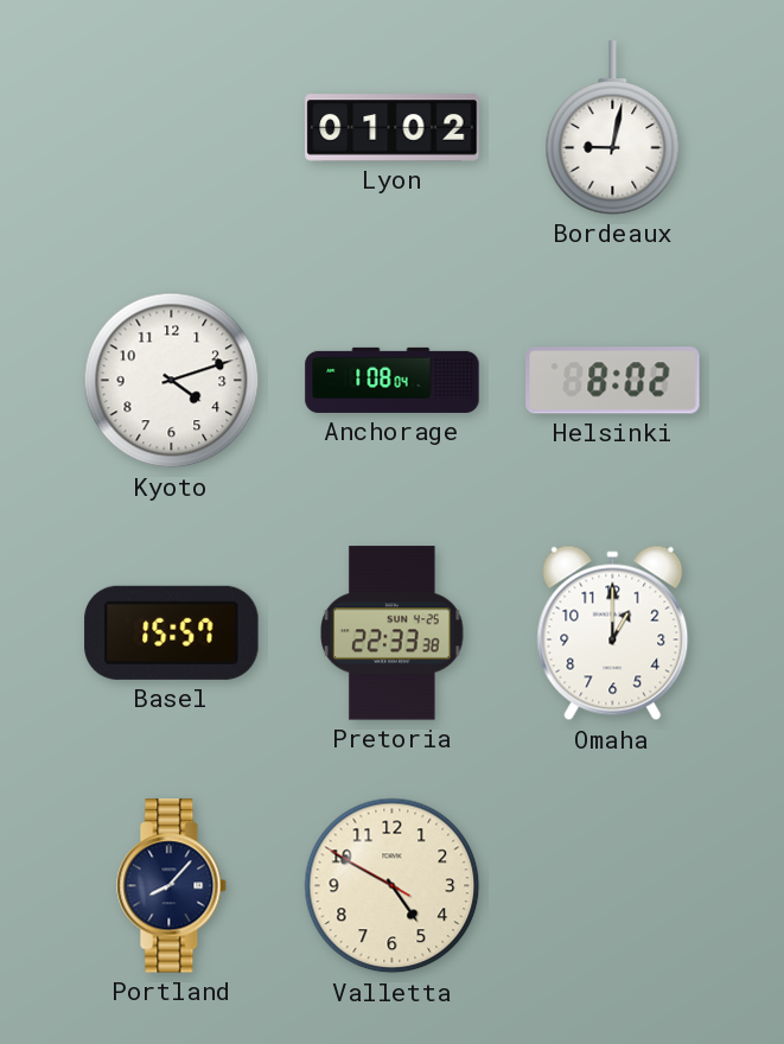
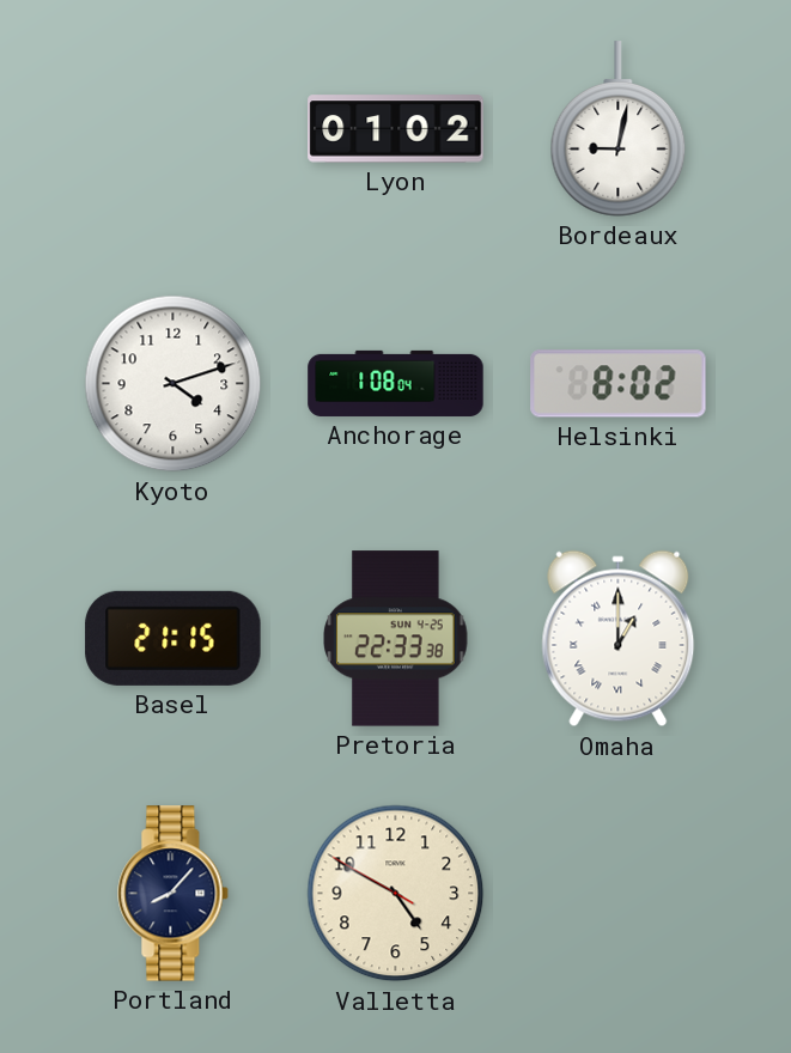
Basel: 15:57 -> 21:15
Omaha numerals: Arabic -> Roman
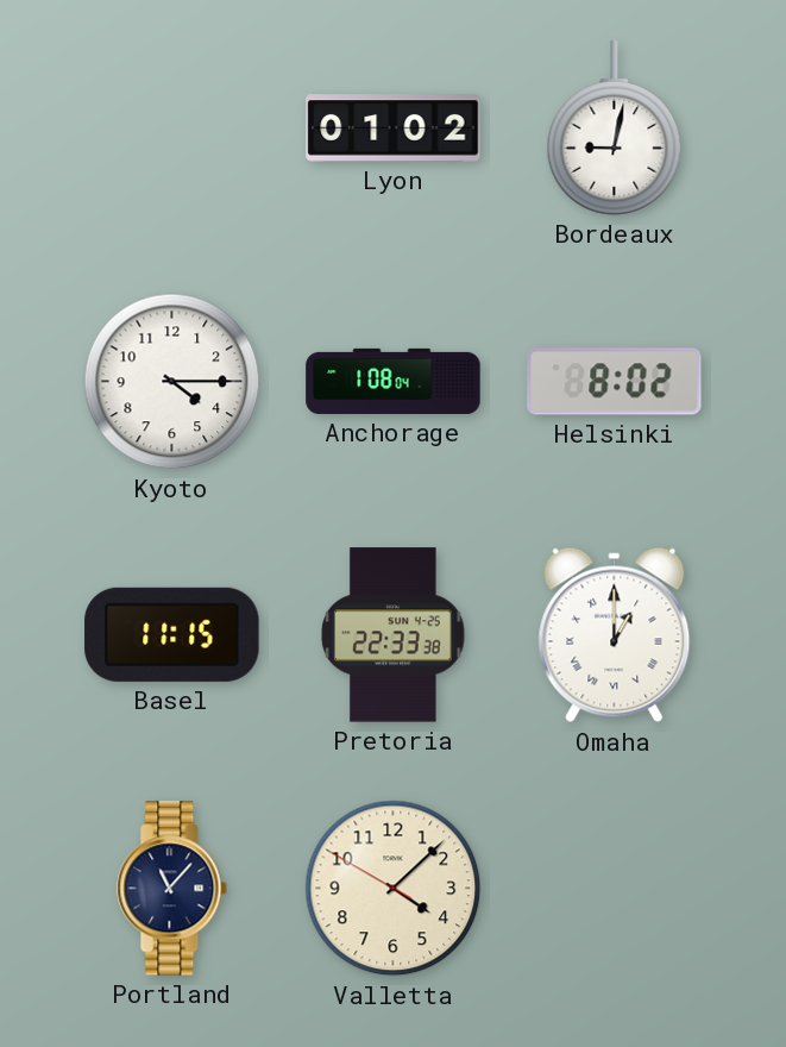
Kyoto: 4:12 -> 4:15
Basel: 21:15 -> 11:15
Portland: 8:07 -> 11:07
Valletta: 4:49 -> 4:07
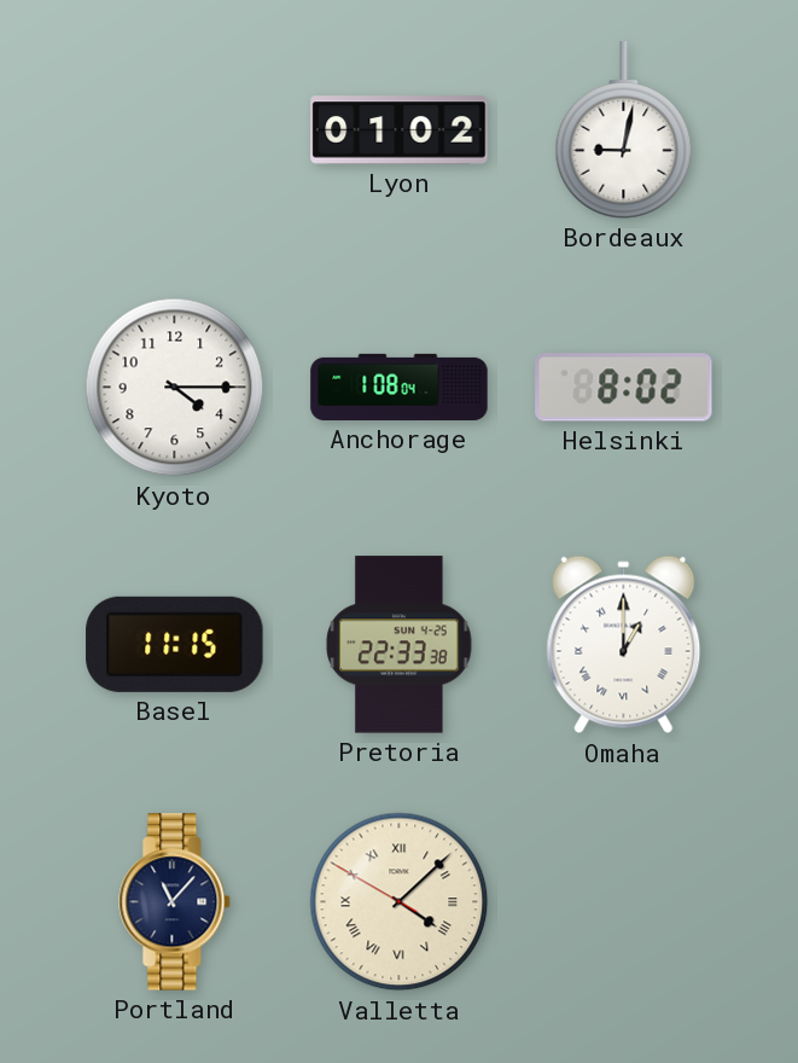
Valletta numerals: Arabic -> Roman
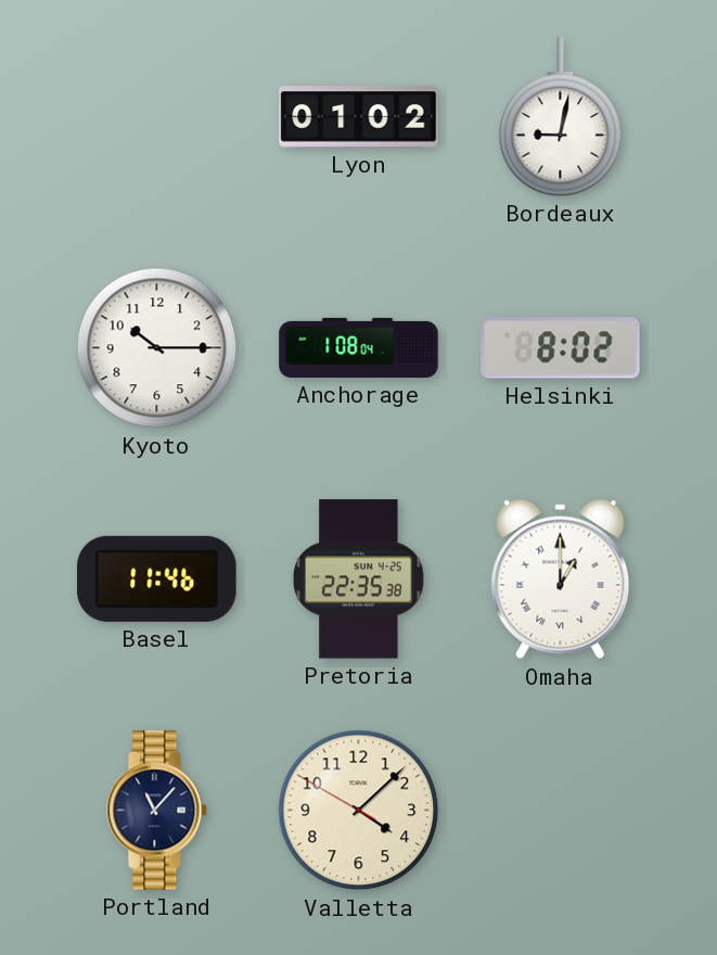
Kyoto: 4:15 -> 10:15
Basel: 11:15 -> 11:46
Pretoria: 22:33 -> 22:35
Valletta numerals: Roman -> Arabic
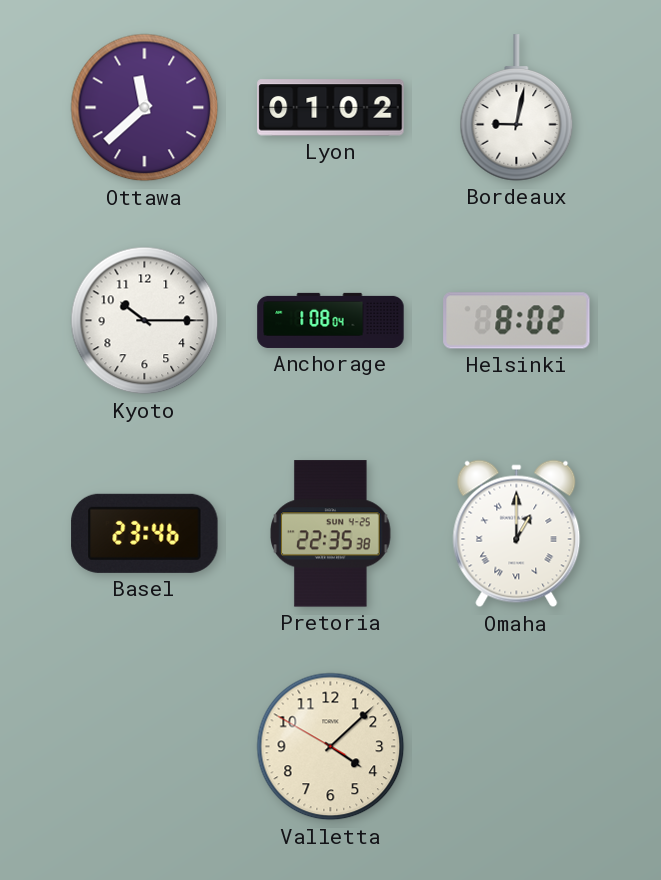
Ottawa: none -> 11:38
Basel: 11:46 -> 23:46
Portland: 11:07 -> none
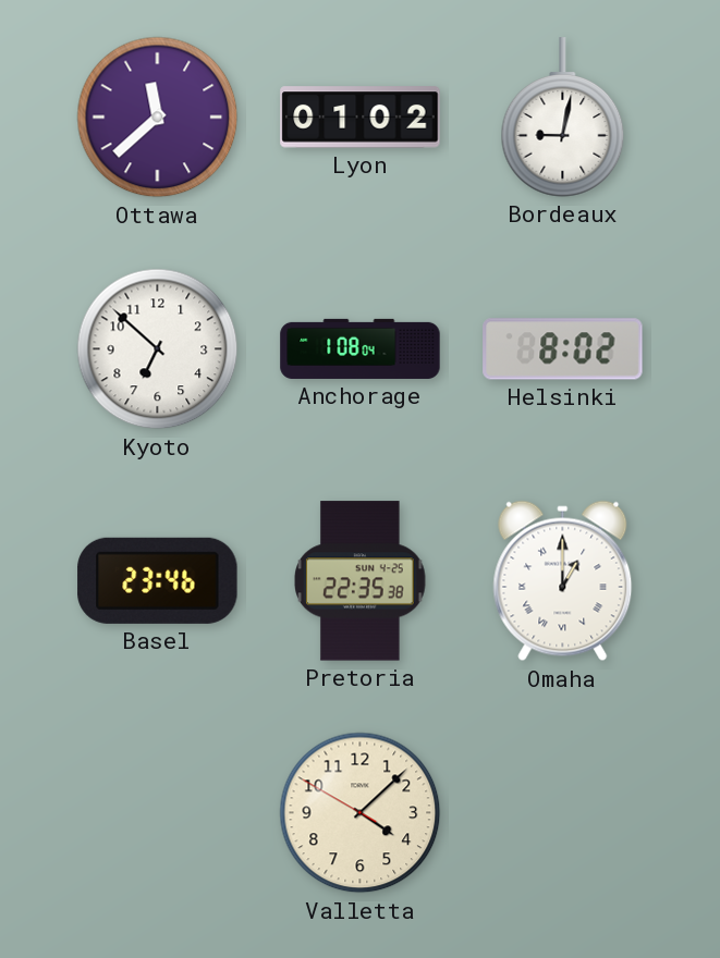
Kyoto: 10:15 -> 6:52
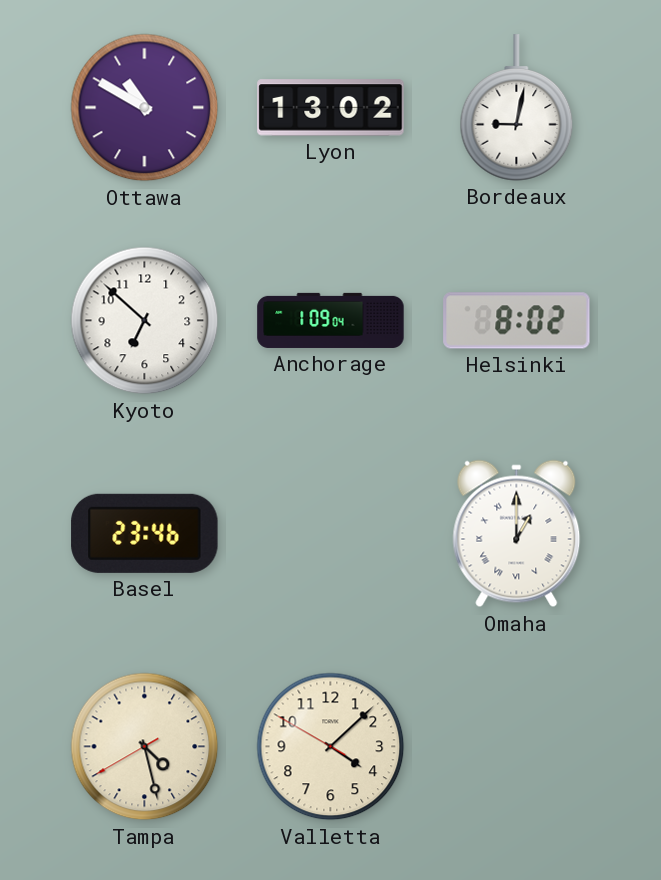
Ottawa: 11:38 -> 10:50
Lyon: 01:02 -> 13:02
Anchorage: 1:08 -> 1:09
Pretoria: 22:35 -> none
Tampa: none -> 4:27
